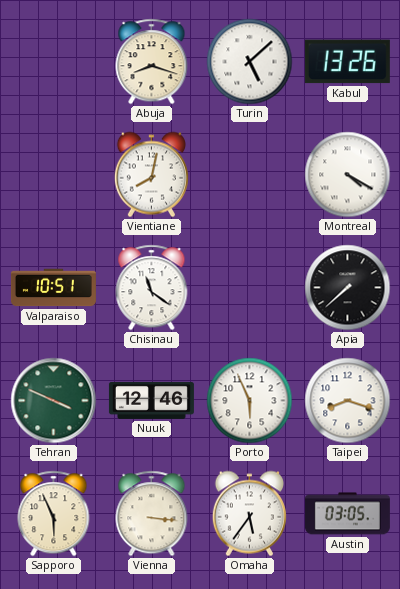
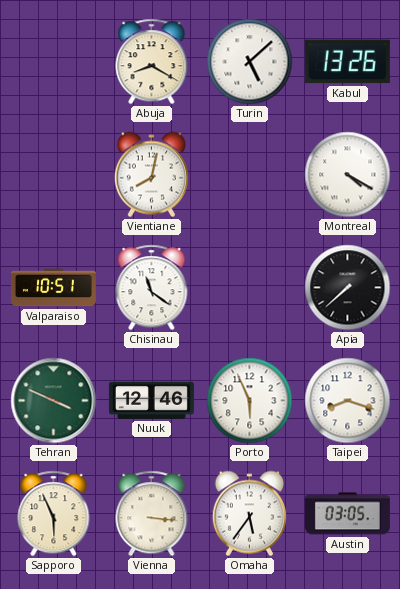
Abuja: 8:18 -> 8:20
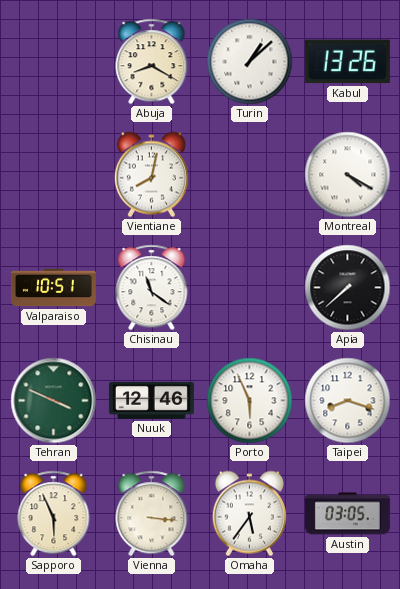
Turin: 5:08 -> 1:08
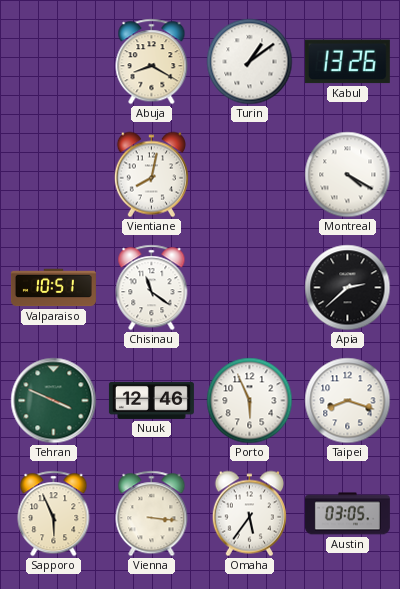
Turin: 1:08 -> 1:09
Apia: 7:38 -> 2:38
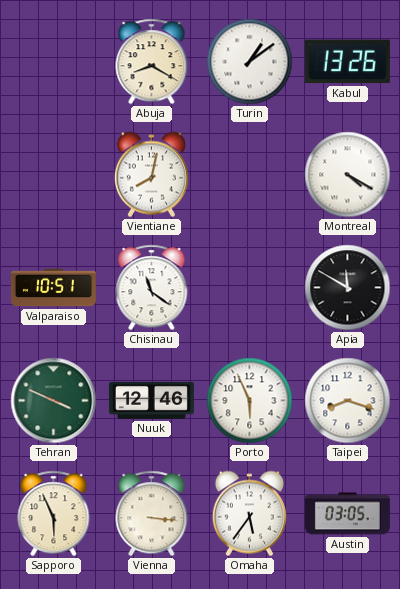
Apia: 2:38 -> 11:50
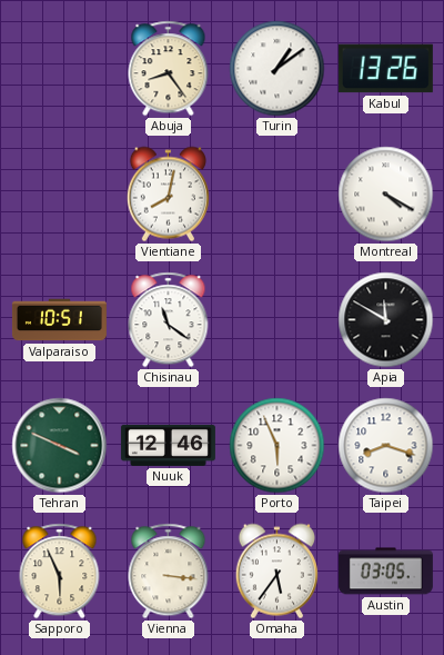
Abuja: 8:20 -> 8:24
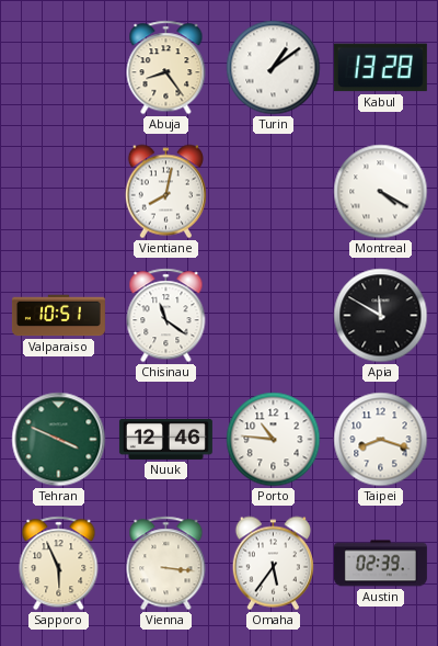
Kabul: 13:26 -> 13:28
Porto: 5:56 -> 10:46
Austin: 03:05 -> 02:39
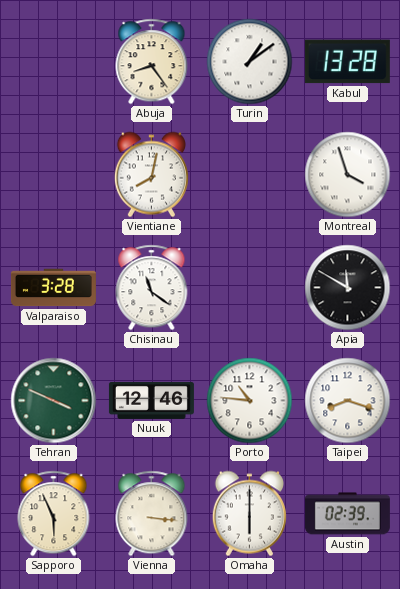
Montreal: 4:20 -> 3:57
Valparaiso: 10:51 -> 3:28
Omaha: 5:36 -> 6:00
